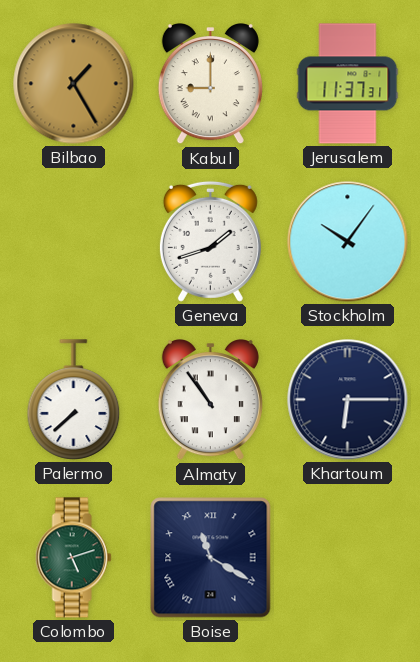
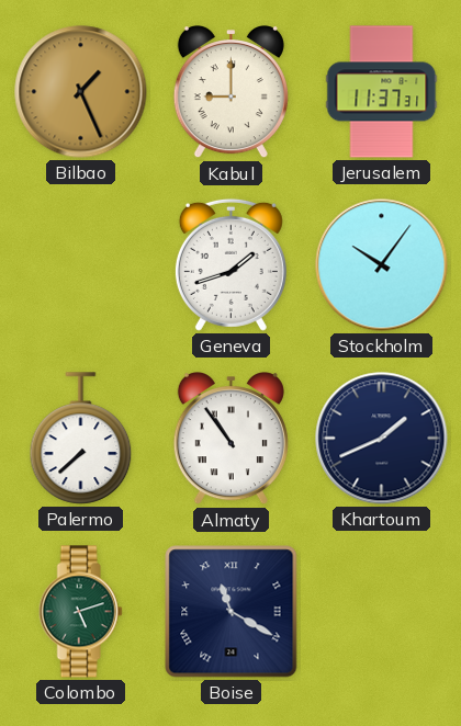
Bilbao: 1:25 -> 1:26
Khartoum: 6:15 -> 1:41
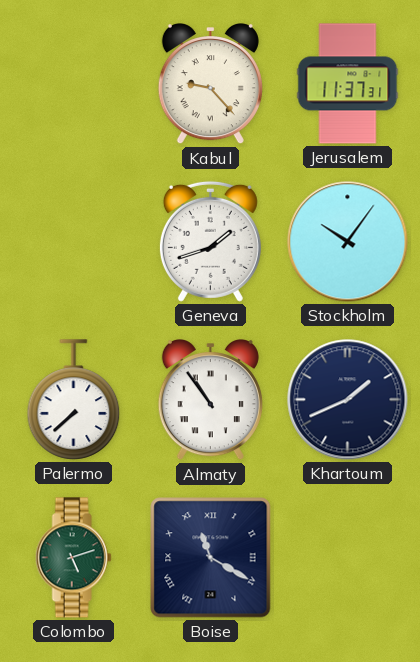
Bilbao: 1:26 -> none
Kabul: 9:00 -> 9:23
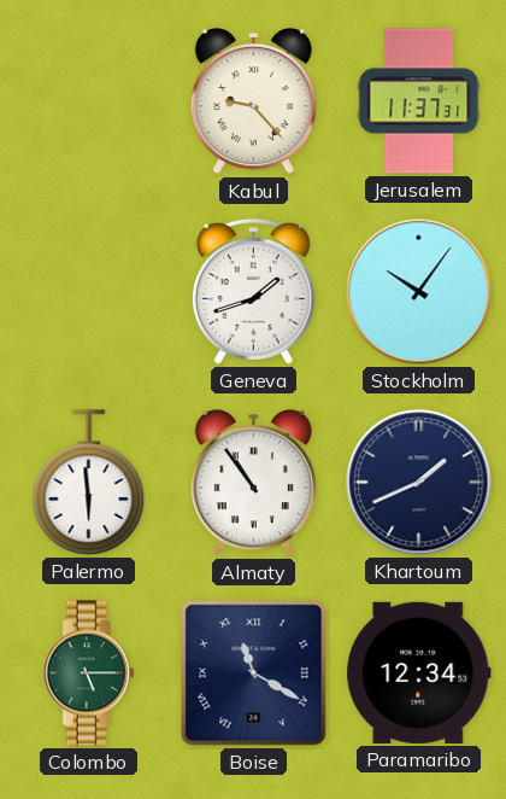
Palermo: 7:38 -> 5:59
Colombo: 5:12 -> 5:15
Paramaribo: none -> 12:34
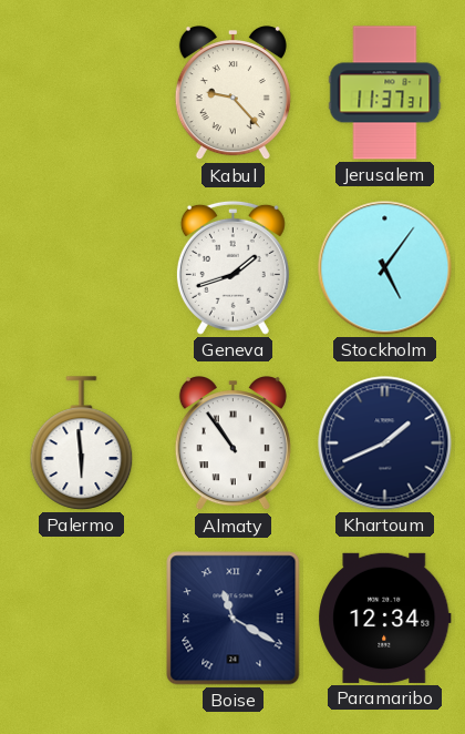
Stockholm: 10:06 -> 5:06
Colombo: 5:15 -> none
